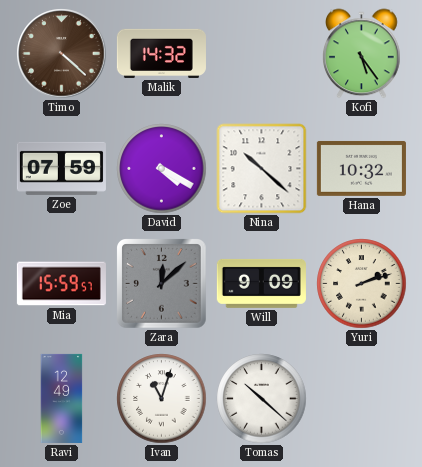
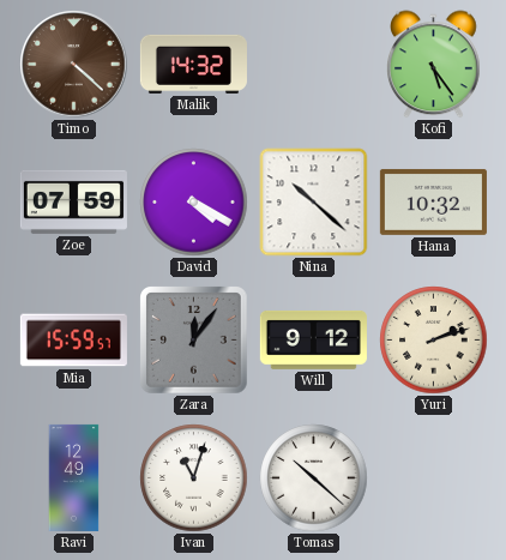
Zara: 12:08 -> 12:06
Will: 9:09 -> 9:12
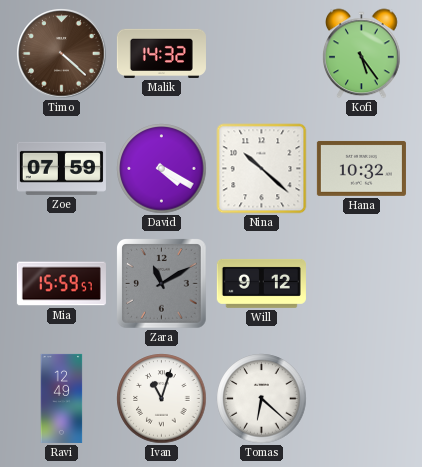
Zara: 12:06 -> 11:10
Yuri: 2:12 -> none
Tomas: 10:22 -> 6:22
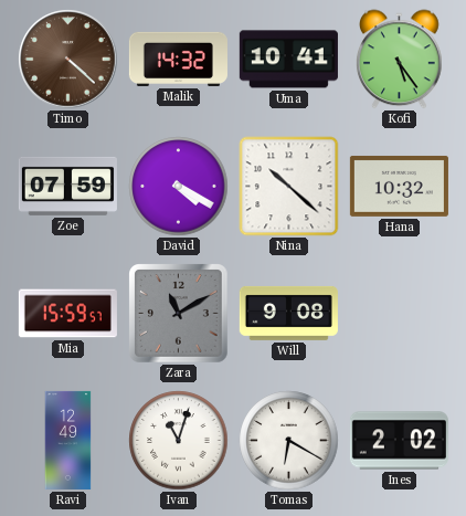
Uma: none -> 10:41
Will: 9:12 -> 9:08
Tomas: 6:22 -> 6:20
Ines: none -> 2:02
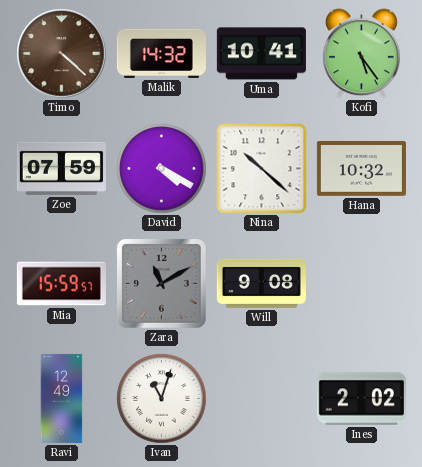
Tomas: 6:20 -> none
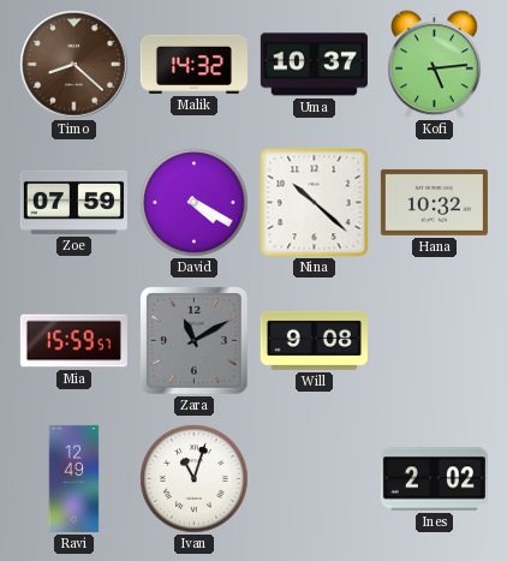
Timo: 4:22 -> 8:22
Uma: 10:41 -> 10:37
Kofi: 5:24 -> 5:14
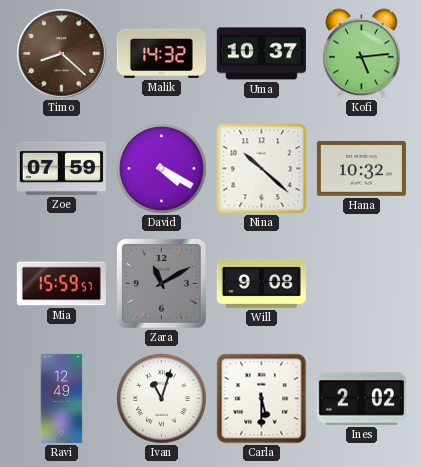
Carla: none -> 5:30
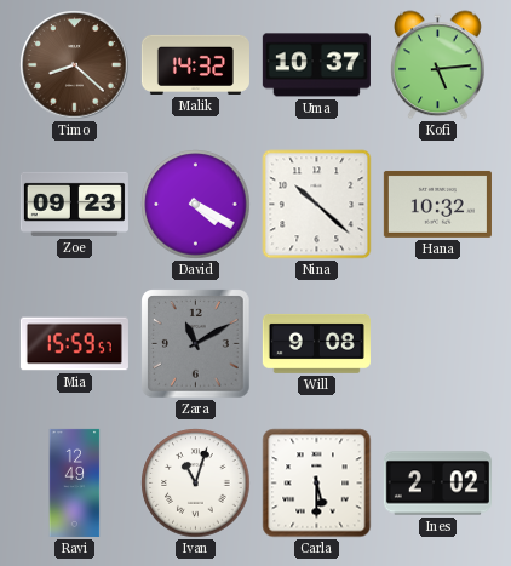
Zoe: 07:59 -> 09:23
